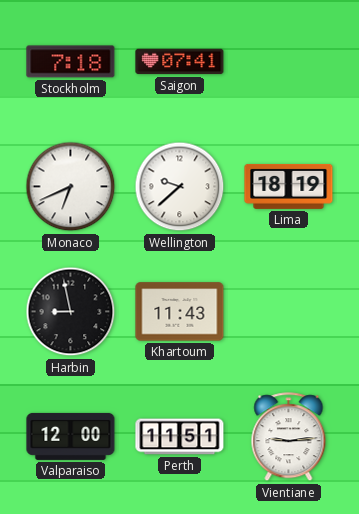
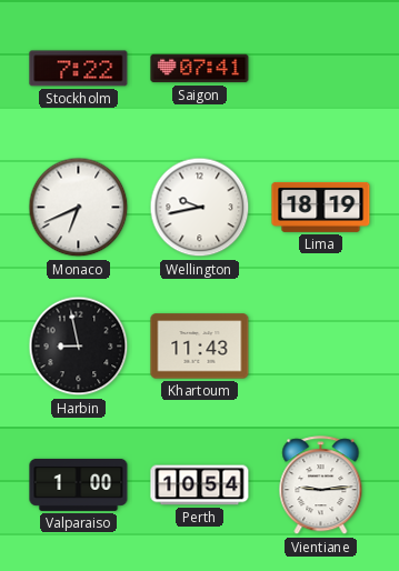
Stockholm: 7:18 -> 7:22
Wellington: 9:38 -> 9:43
Valparaiso: 12:00 -> 1:00
Perth: 11:51 -> 10:54
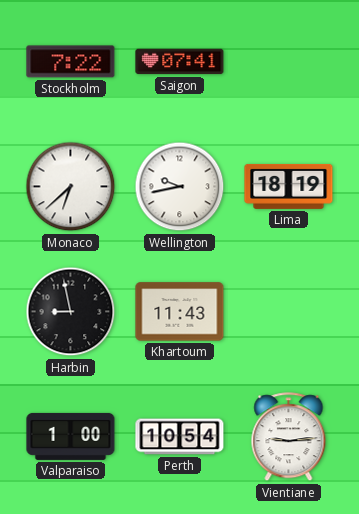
Monaco: 6:41 -> 6:38
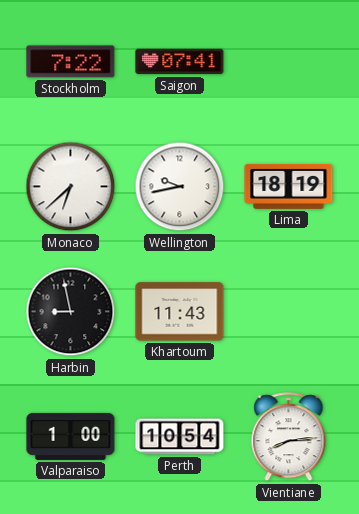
Vientiane: 9:14 -> 8:14
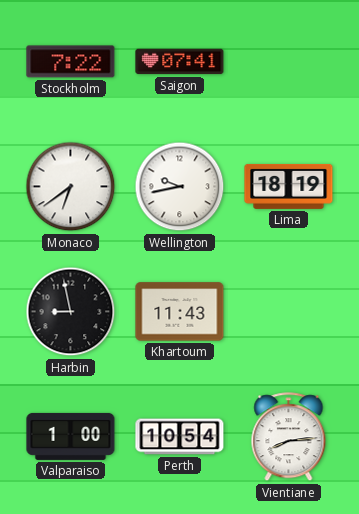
Monaco: 6:38 -> 6:39
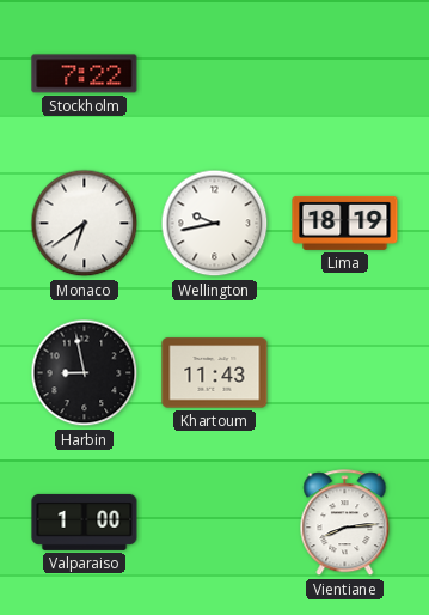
Saigon: 07:41 -> none
Perth: 10:54 -> none
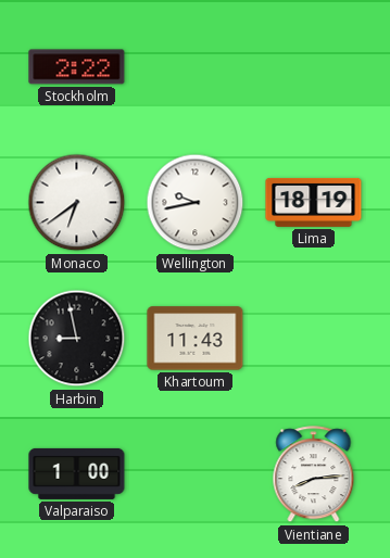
Stockholm: 7:22 -> 2:22
